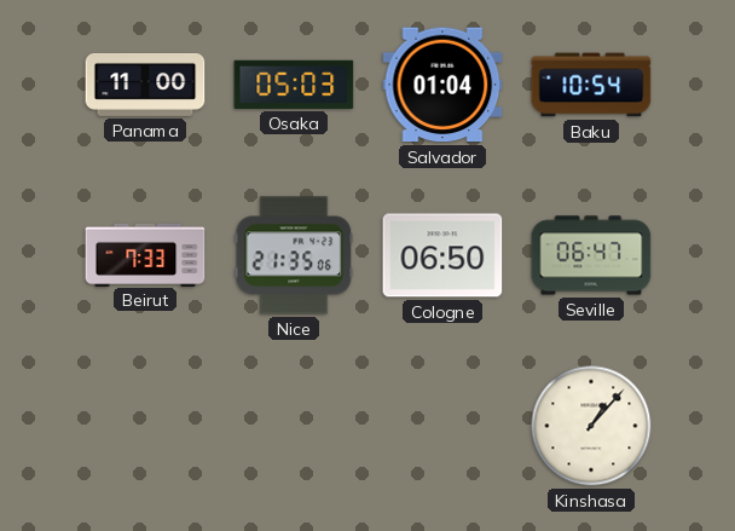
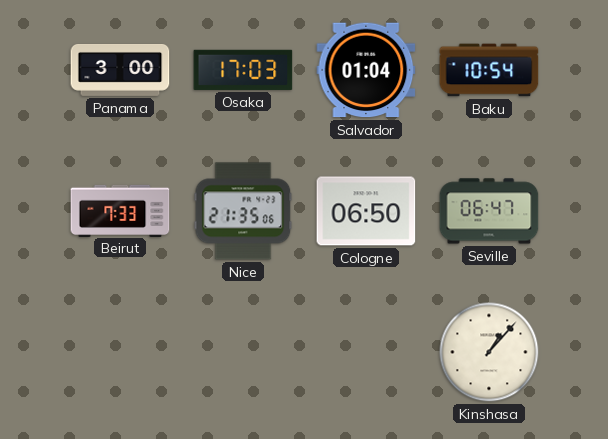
Panama: 11:00 -> 3:00
Osaka: 05:03 -> 17:03
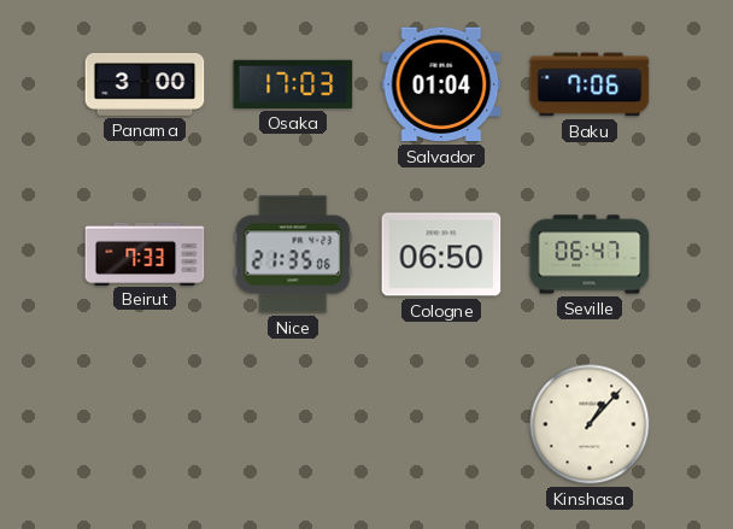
Baku: 10:54 -> 7:06
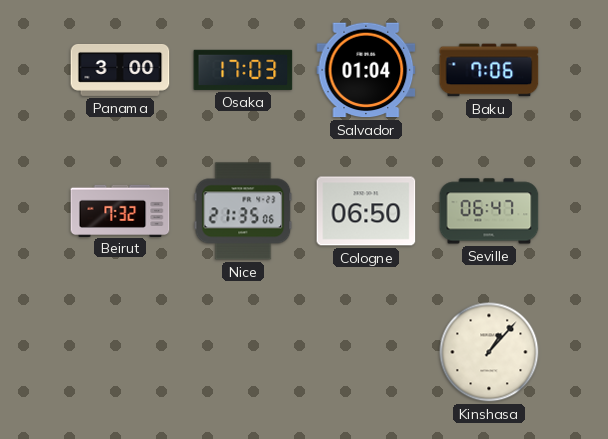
Beirut: 7:33 -> 7:32
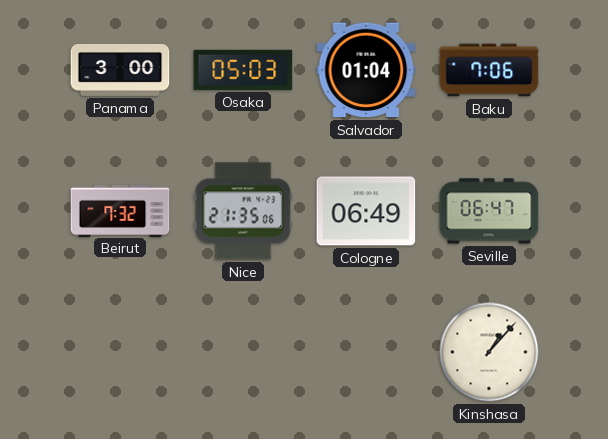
Osaka: 17:03 -> 05:03
Cologne: 06:50 -> 06:49
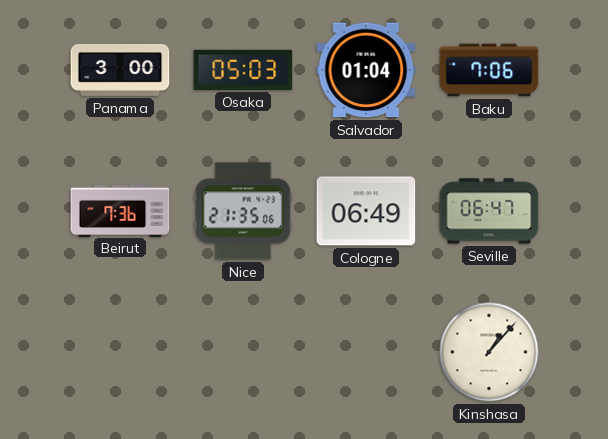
Beirut: 7:32 -> 7:36
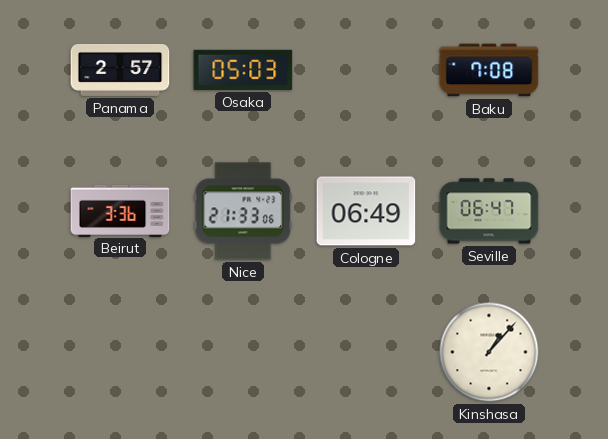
Panama: 3:00 -> 2:57
Salvador: 01:04 -> none
Baku: 7:06 -> 7:08
Beirut: 7:36 -> 3:36
Nice: 21:35 -> 21:33
